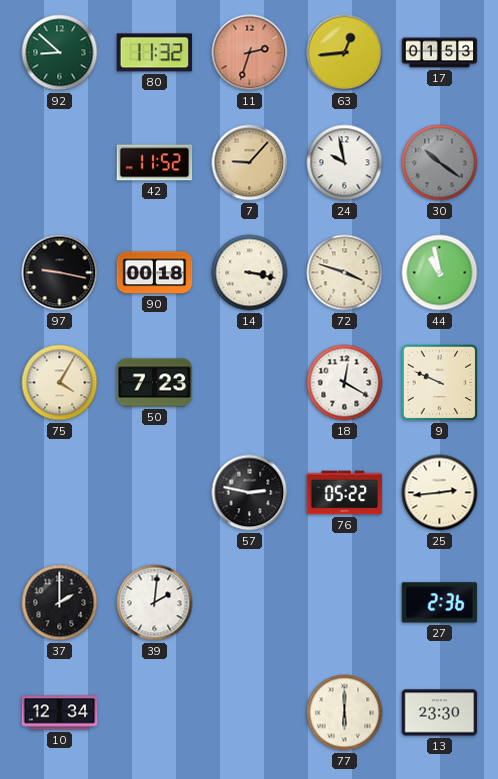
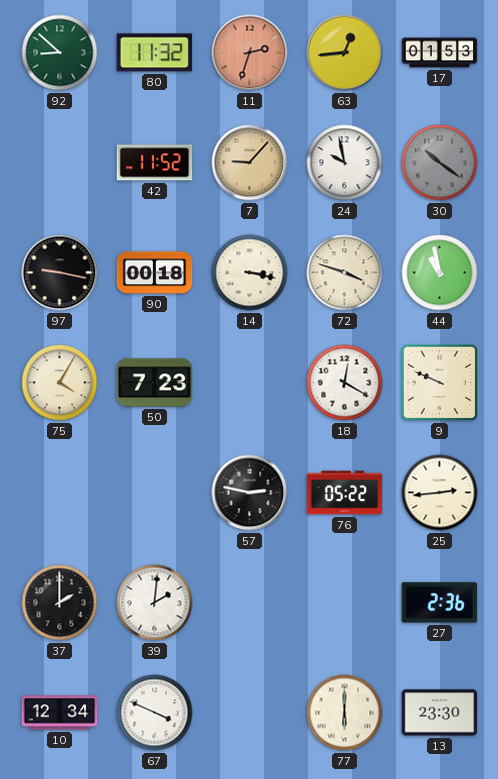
67: none -> 3:49
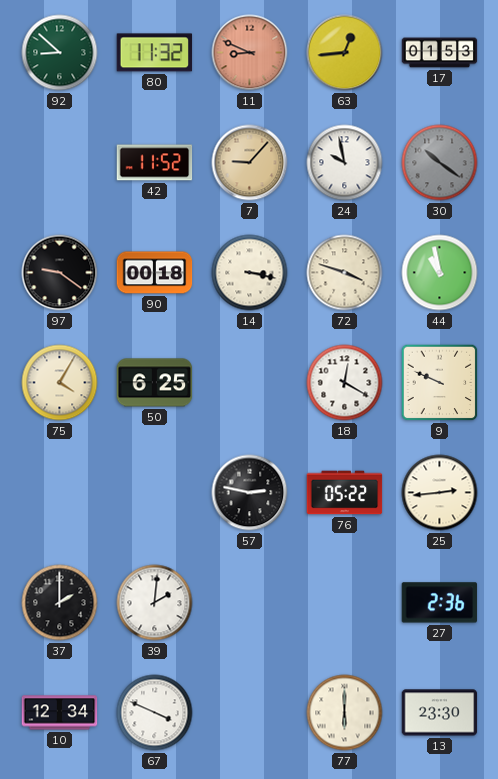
11: 2:33 -> 8:49
97: 9:17 -> 9:21
50: 7:23 -> 6:25
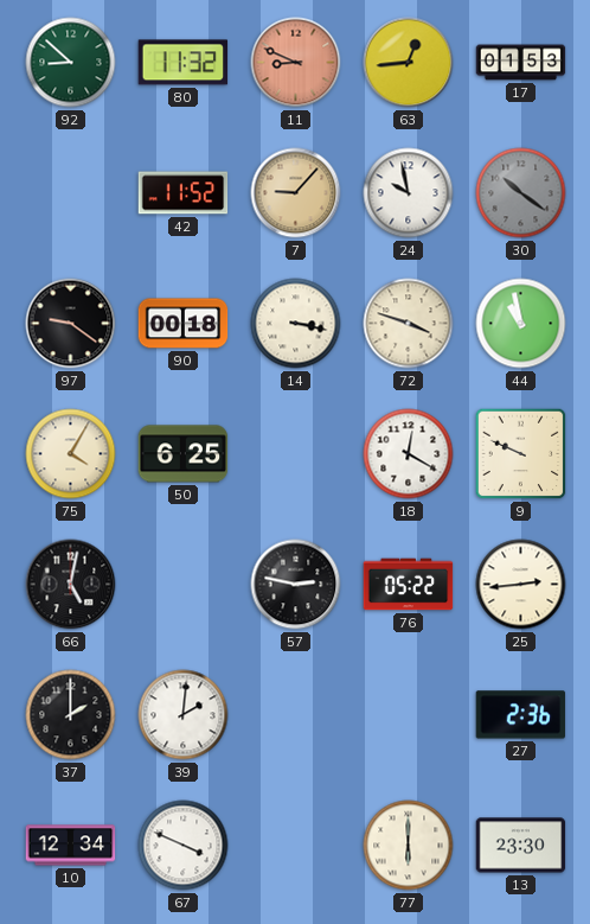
66: none -> 5:02
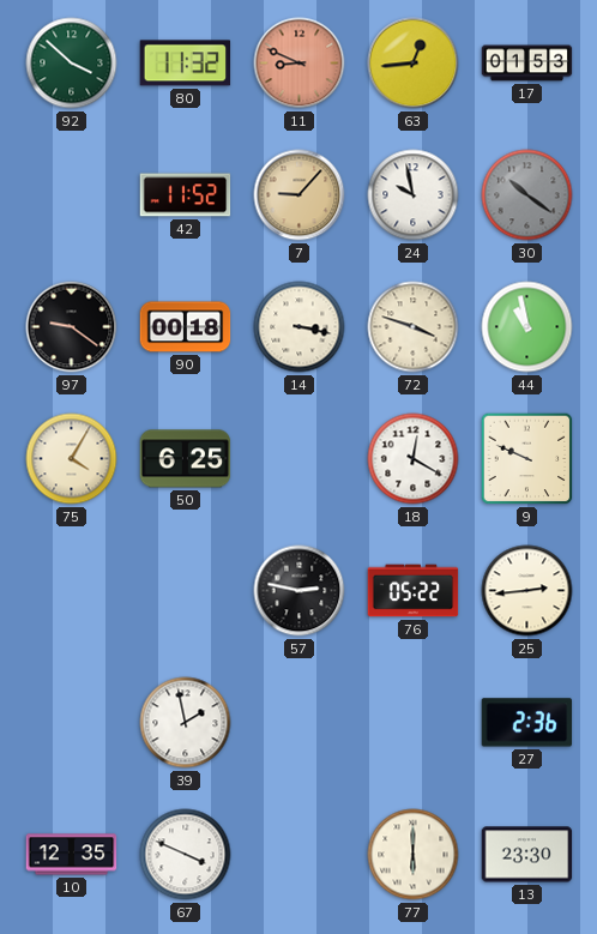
92: 8:52 -> 3:52
66: 5:02 -> none
37: 2:00 -> none
39: 2:01 -> 1:58
10: 12:34 -> 12:35
